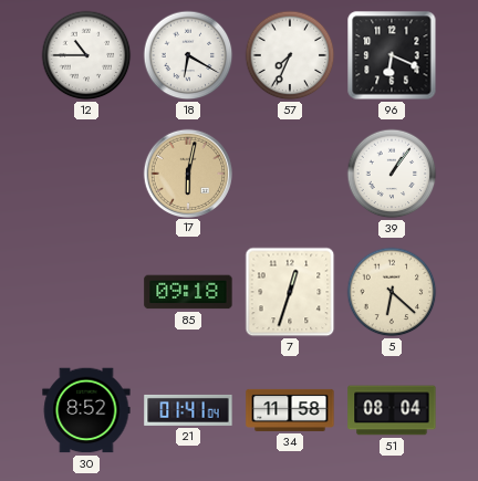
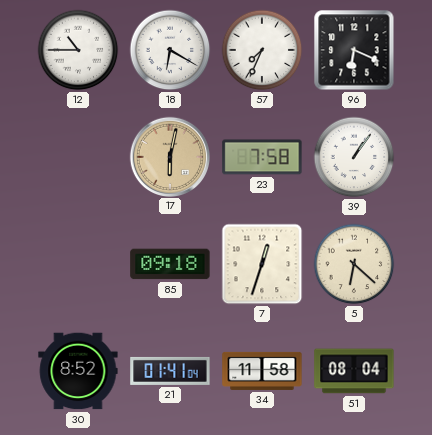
23: none -> 7:58
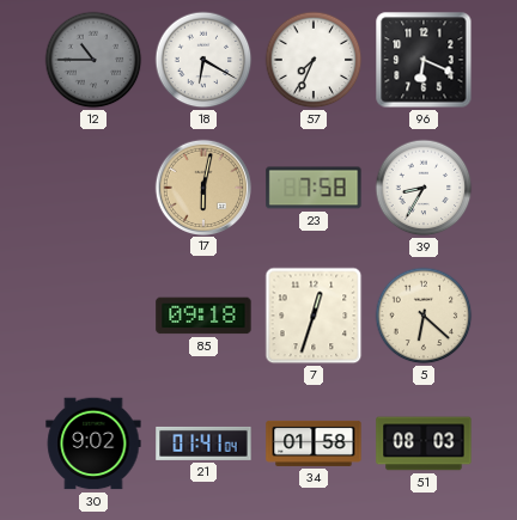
12 dial: white -> grey
39: 1:06 -> 8:35
30: 8:52 -> 9:02
34: 11:58 -> 01:58
51: 08:04 -> 08:03
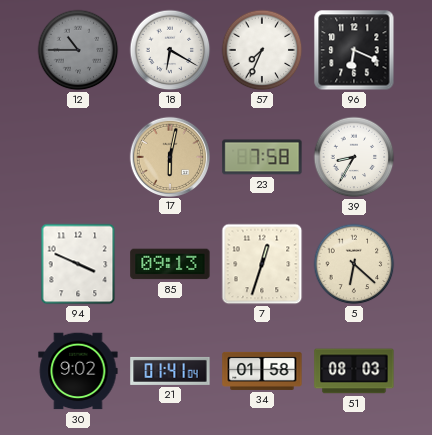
94: none -> 3:49
85: 09:18 -> 09:13
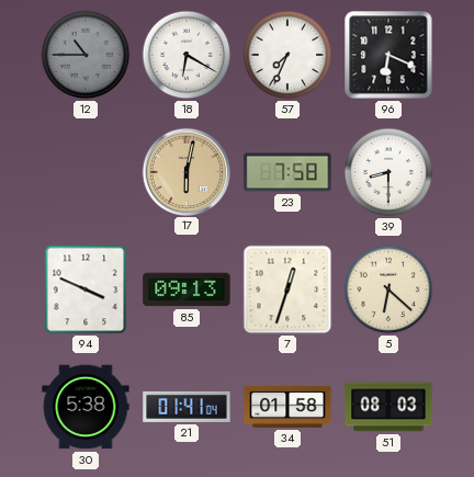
39: 8:35 -> 8:30
30: 9:02 -> 5:38
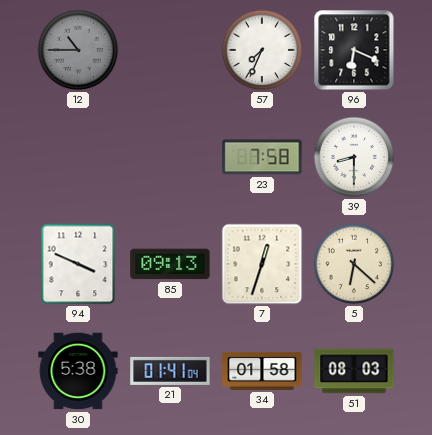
18: 6:20 -> none
17: 6:02 -> none
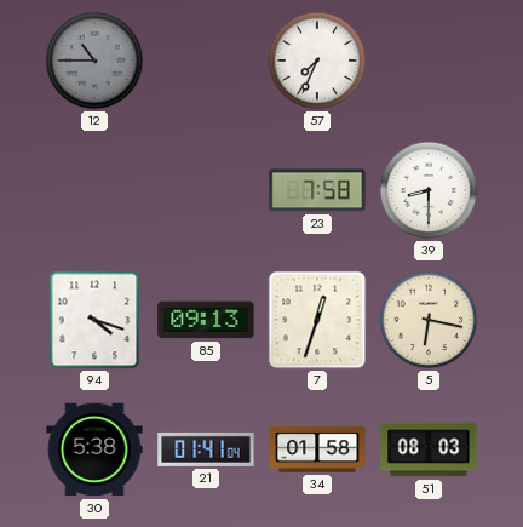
96: 6:19 -> none
94: 3:49 -> 4:18
5: 6:22 -> 6:17
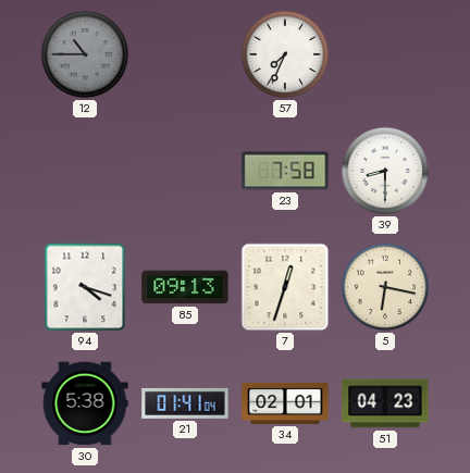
34: 01:58 -> 02:01
51: 08:03 -> 04:23
